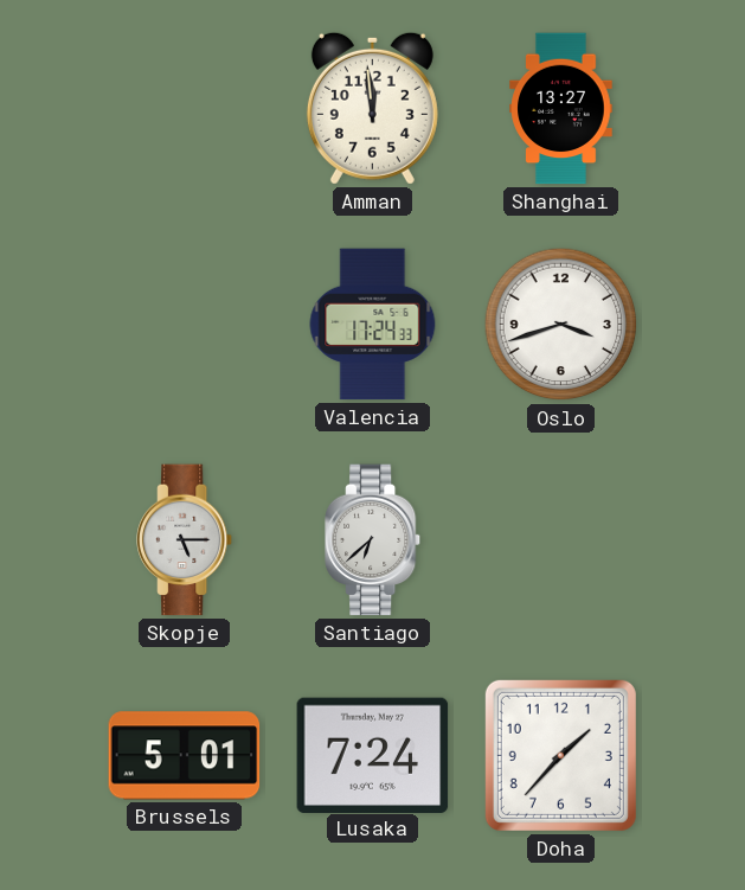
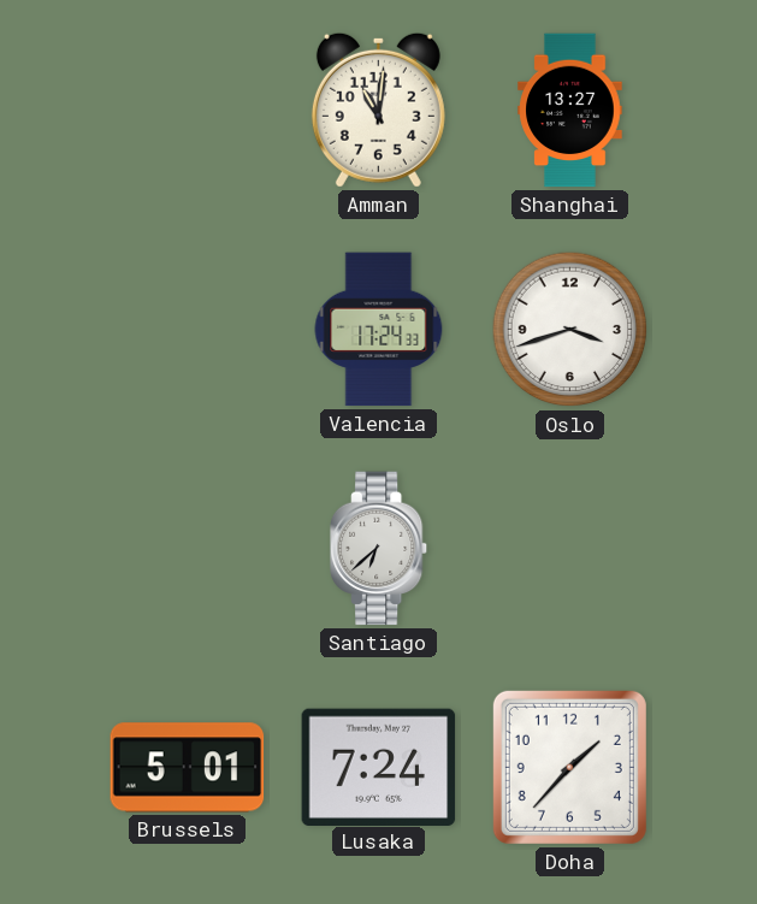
Amman: 11:59 -> 11:01
Skopje: 5:15 -> none
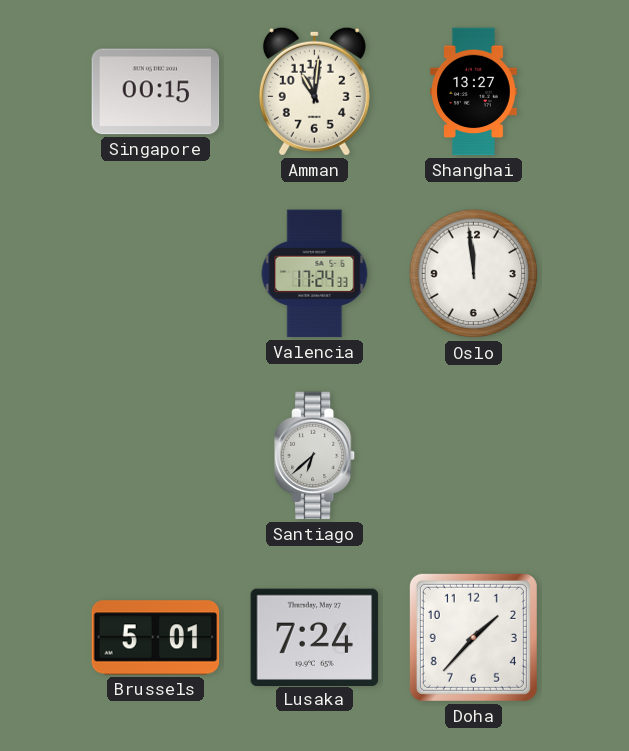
Singapore: none -> 00:15
Oslo: 3:42 -> 11:59
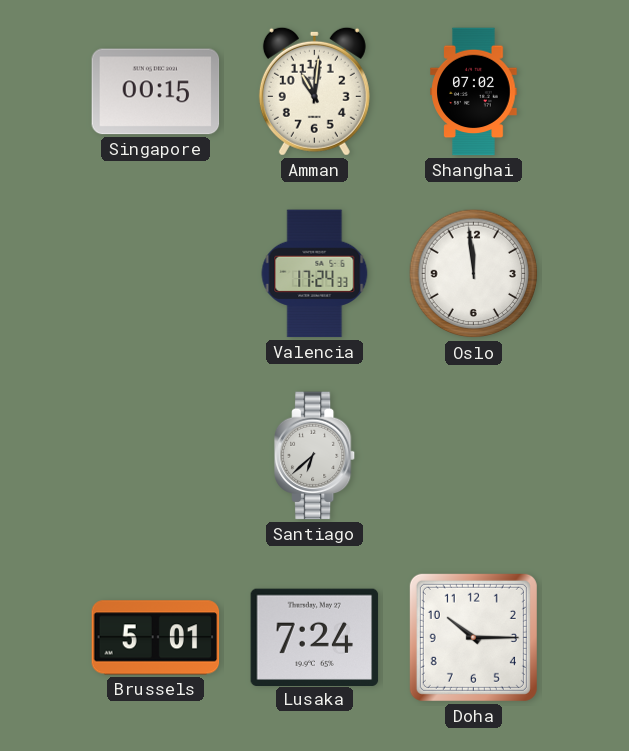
Shanghai: 13:27 -> 07:02
Doha: 1:37 -> 10:15
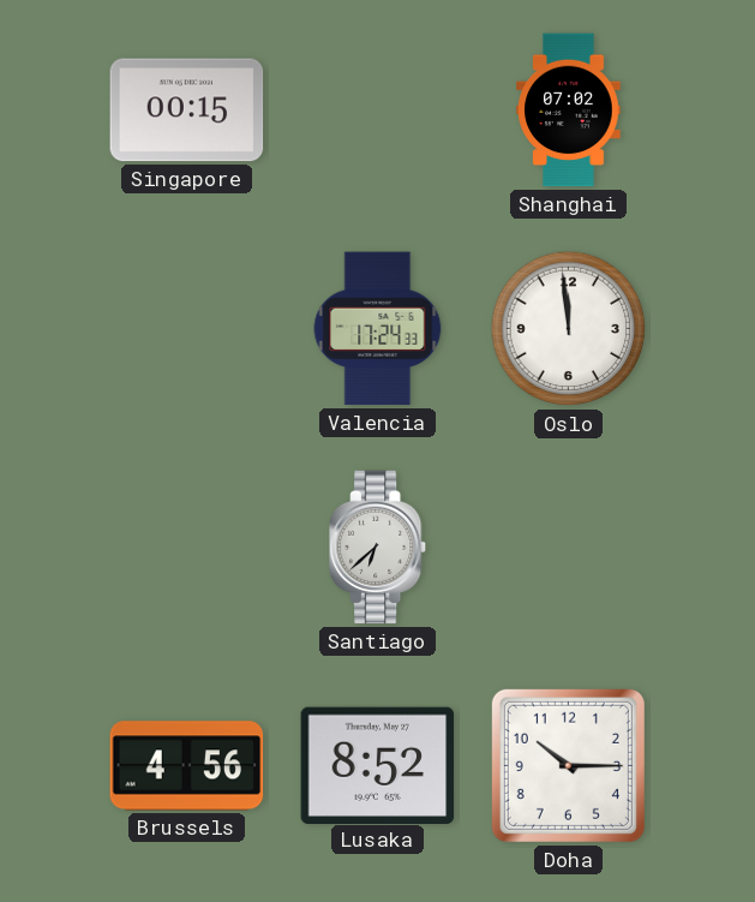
Amman: 11:01 -> none
Brussels: 5:01 -> 4:56
Lusaka: 7:24 -> 8:52
